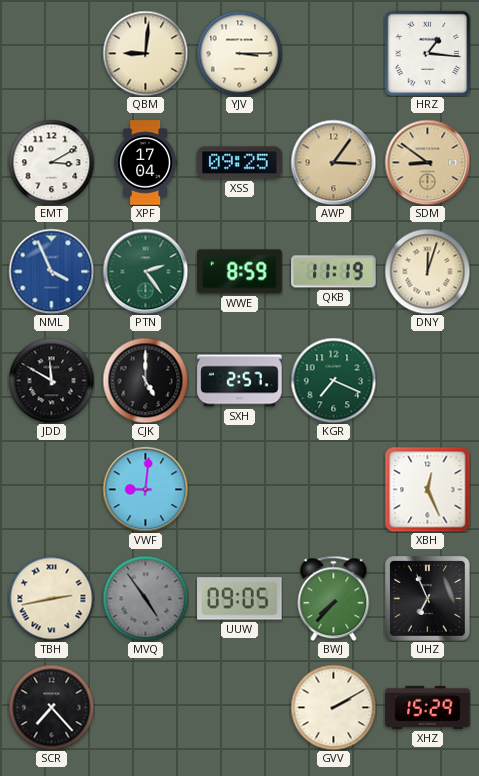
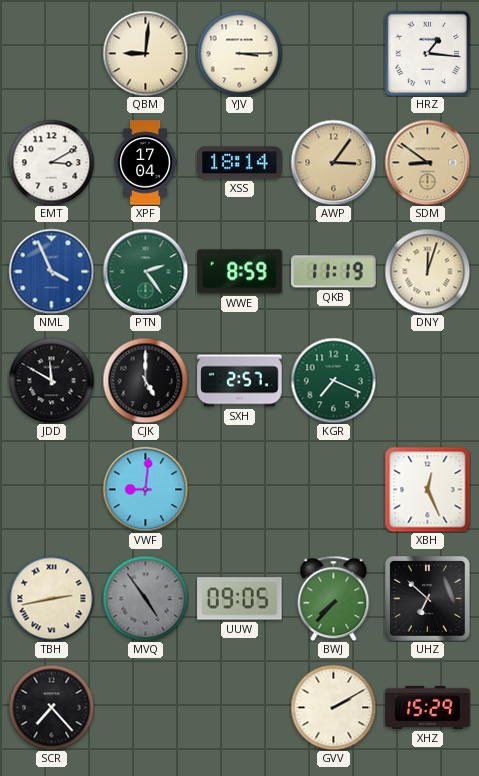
XSS: 09:25 -> 18:14
UHZ: 6:56 -> 6:52
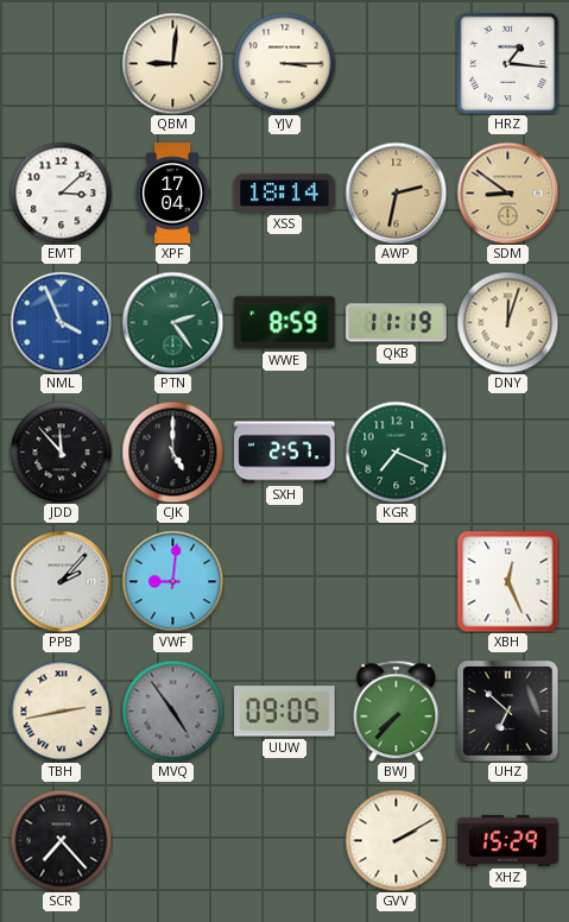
EMT: 3:10 -> 3:08
AWP: 3:06 -> 2:32
JDD: 11:50 -> 11:53
PPB: none -> 2:07
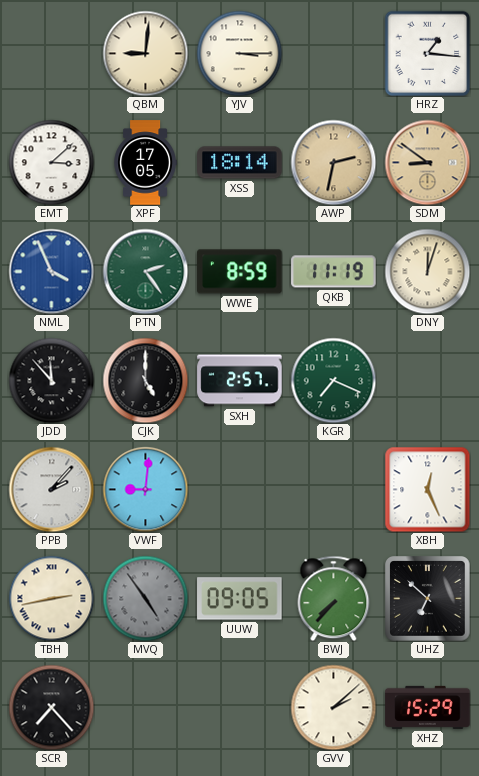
XPF: 17:04 -> 17:05
GVV: 2:10 -> 2:08
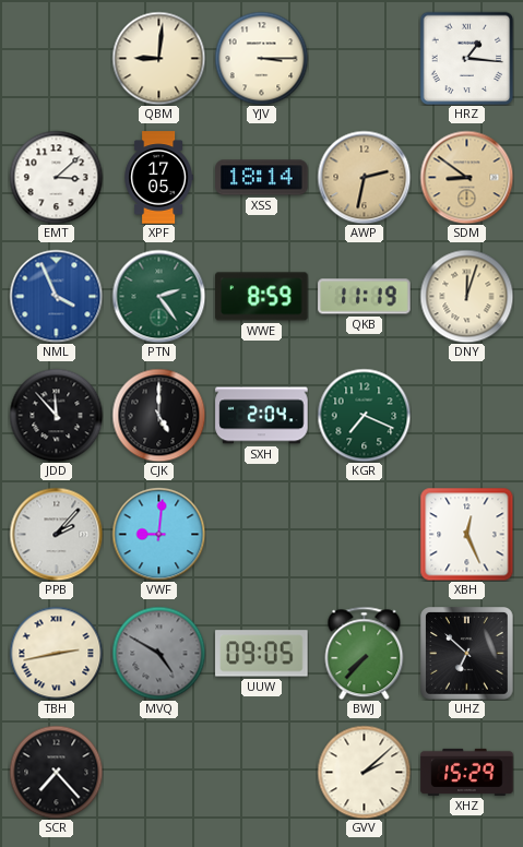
SXH: 2:57 -> 2:04
MVQ: 4:54 -> 4:50
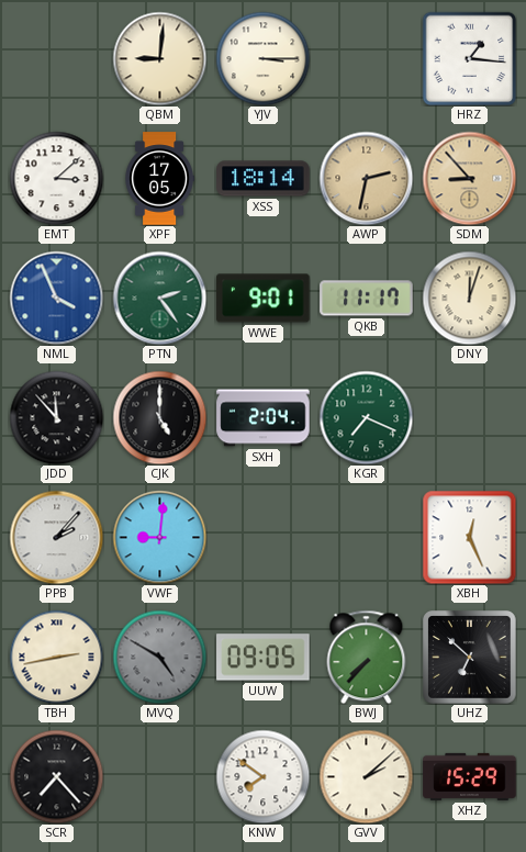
SDM: 8:51 -> 8:53
WWE: 8:59 -> 9:01
QKB: 11:19 -> 11:17
KNW: none -> 7:51
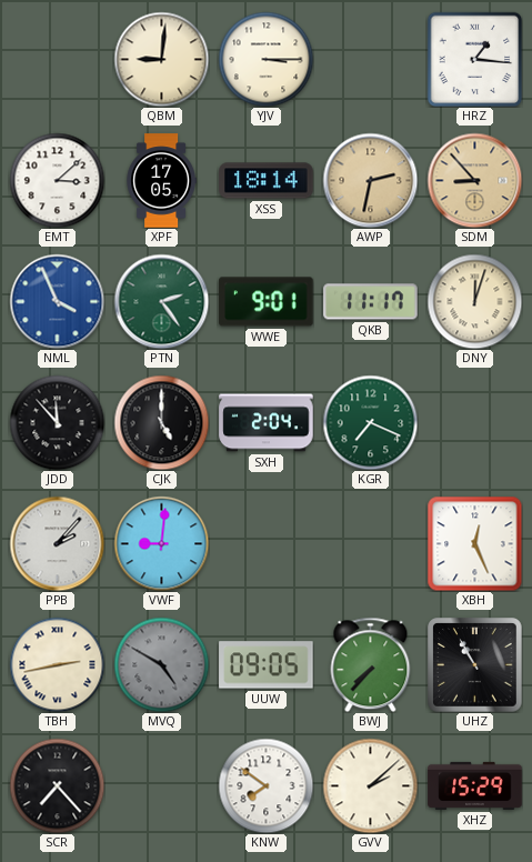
UHZ: 6:52 -> 10:55
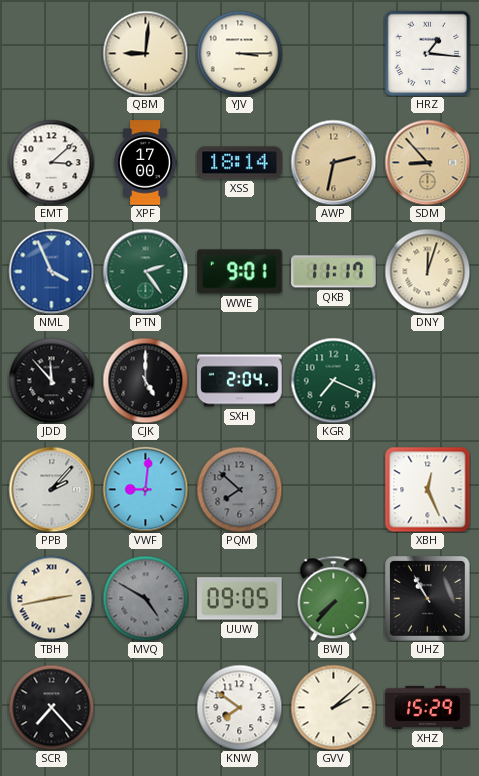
XPF: 17:05 -> 17:00
PQM: none -> 7:52
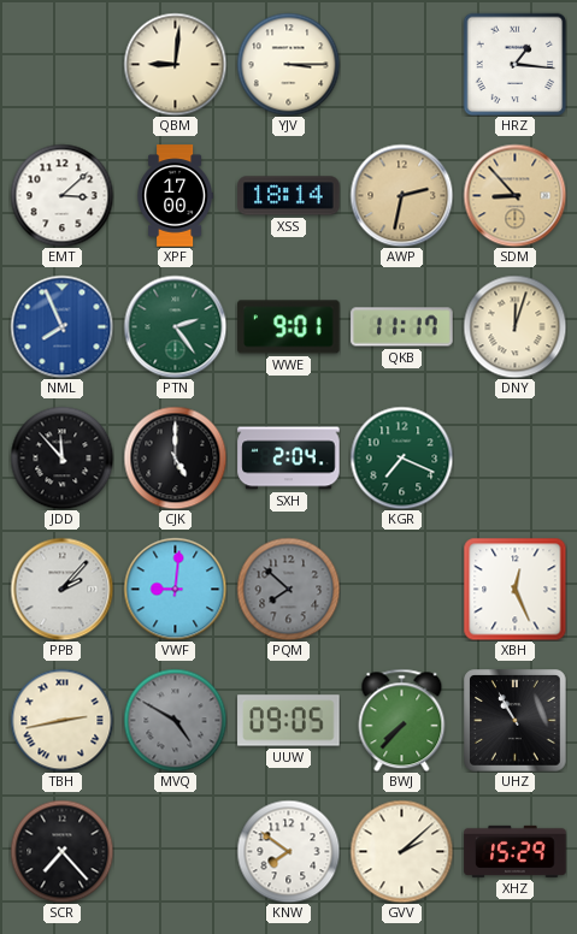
NML: 3:56 -> 7:56
